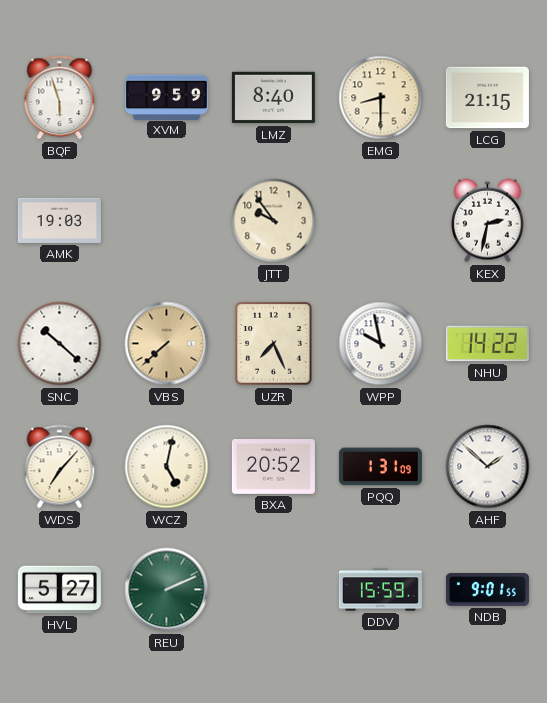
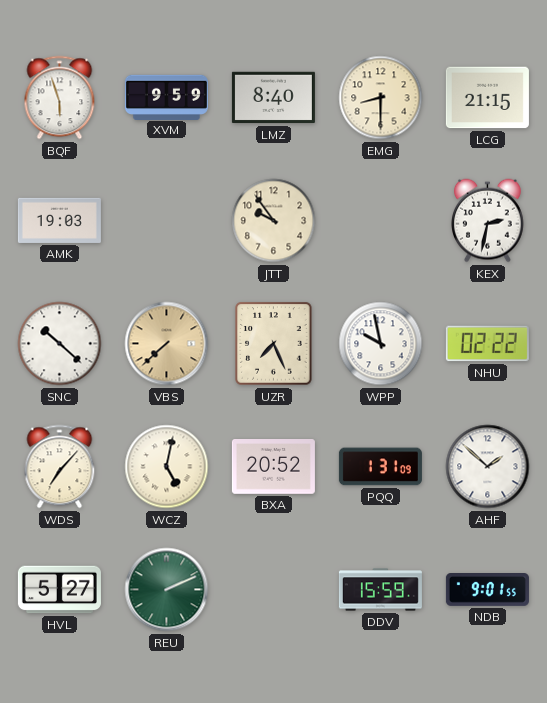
NHU: 14:22 -> 02:22
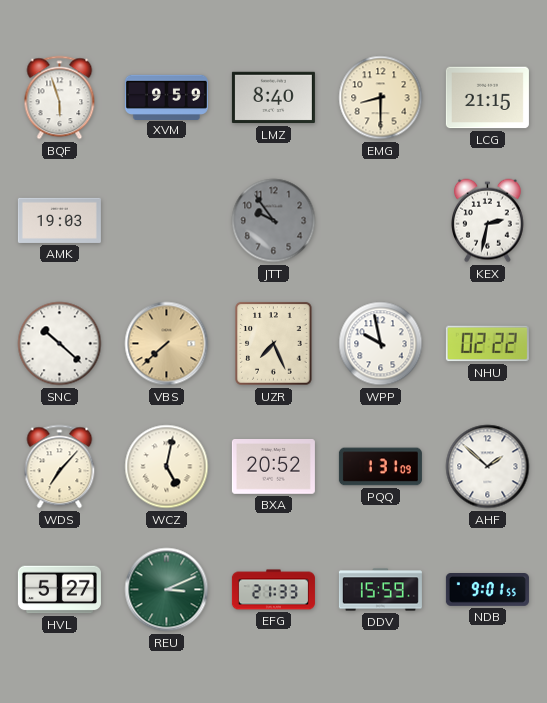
JTT dial: cream -> grey
REU: 2:11 -> 3:11
EFG: none -> 21:33
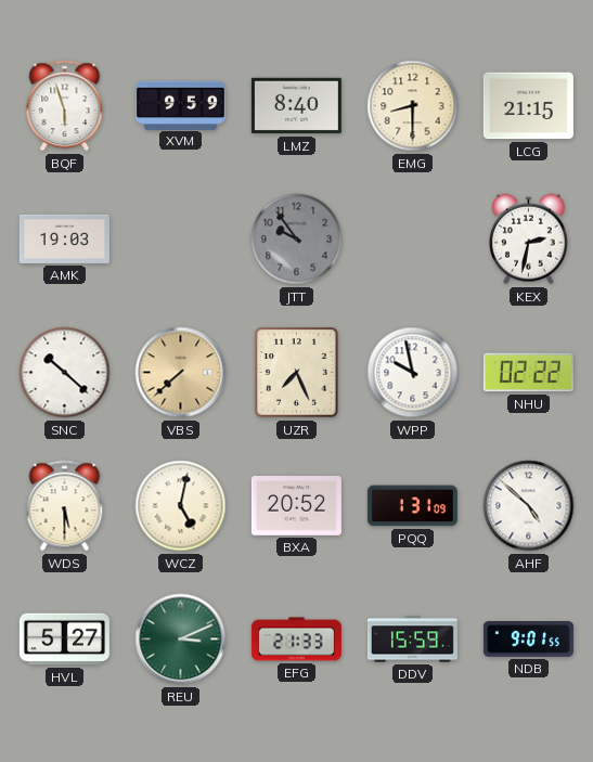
WDS: 7:07 -> 5:30
AHF: 1:52 -> 4:52
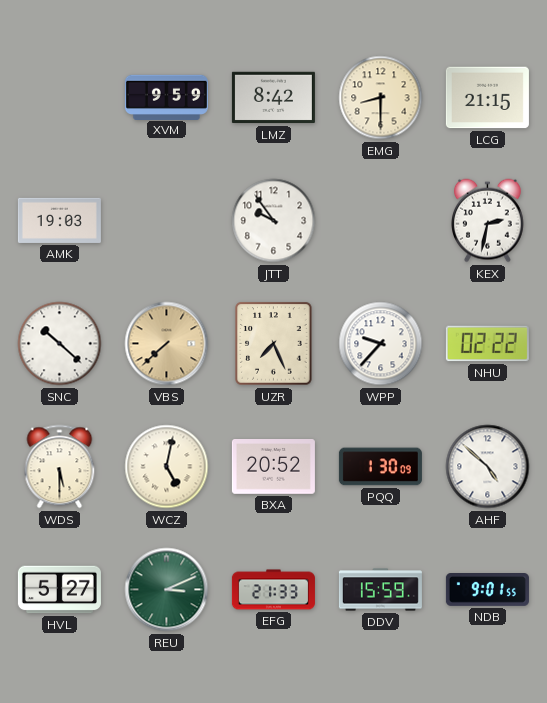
BQF: 5:57 -> none
LMZ: 8:40 -> 8:42
JTT dial: grey -> white
WPP: 9:58 -> 9:37
PQQ: 1:31 -> 1:30
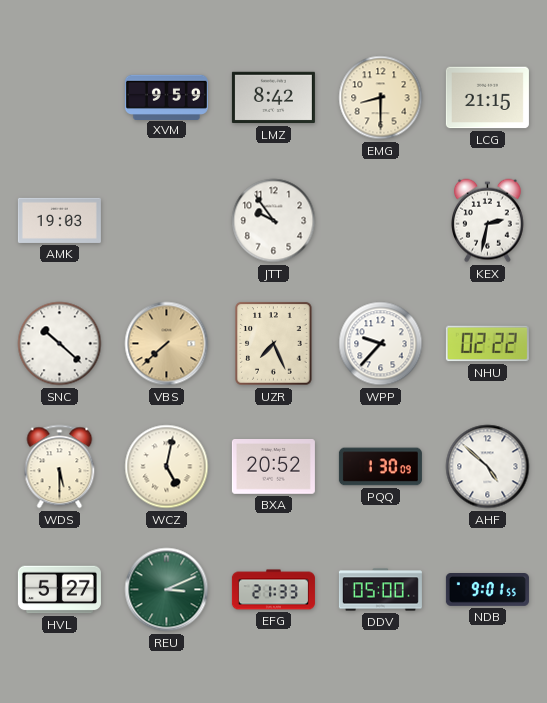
DDV: 15:59 -> 05:00
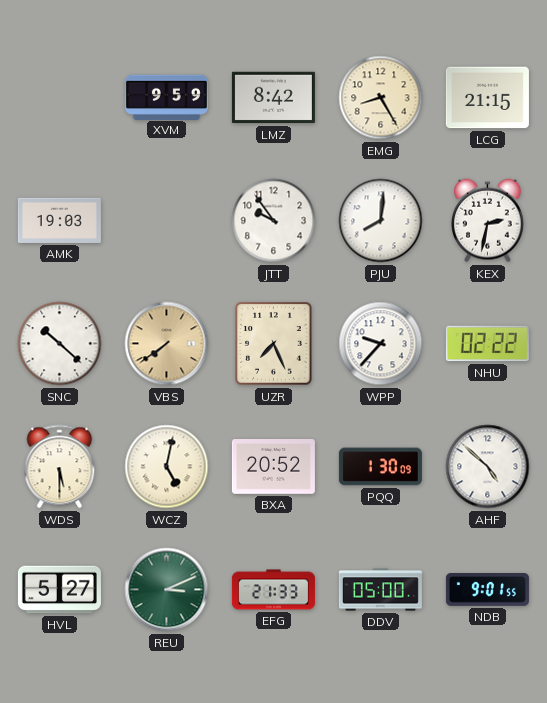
EMG: 8:30 -> 8:25
PJU: none -> 8:01
VBS: 7:38 -> 7:39
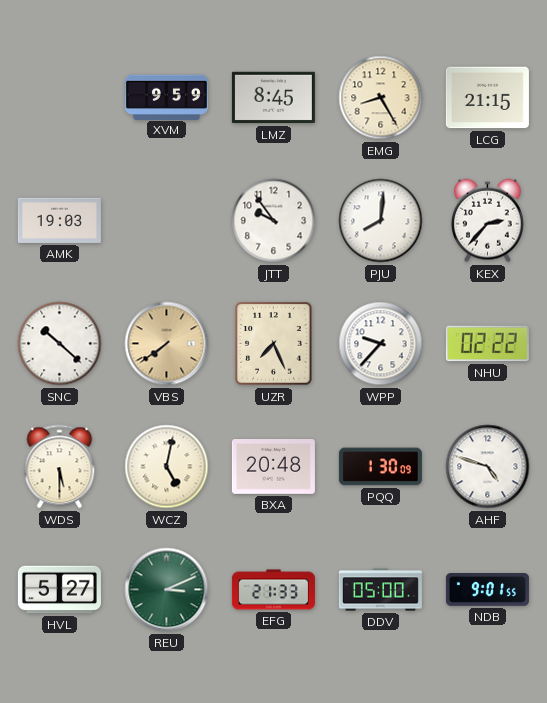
LMZ: 8:42 -> 8:45
KEX: 2:32 -> 2:37
BXA: 20:52 -> 20:48
AHF: 4:52 -> 4:48
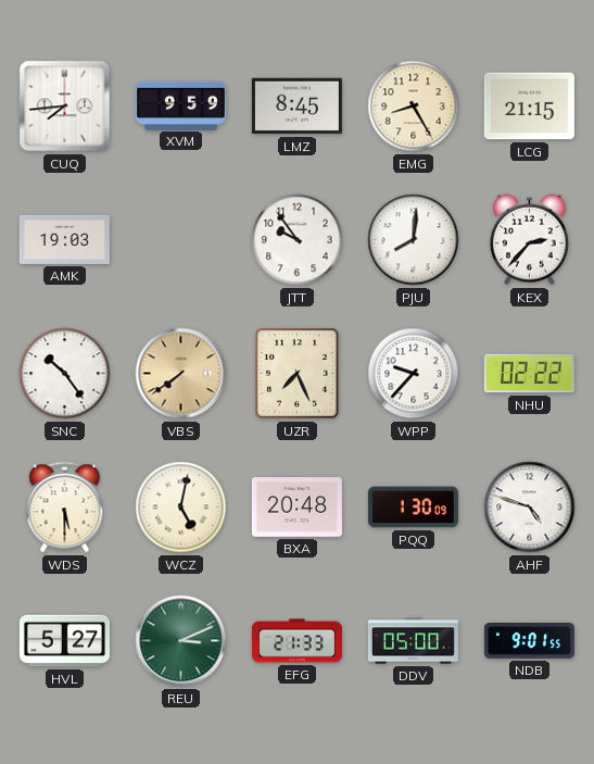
CUQ: none -> 7:44
SNC: 10:22 -> 10:24
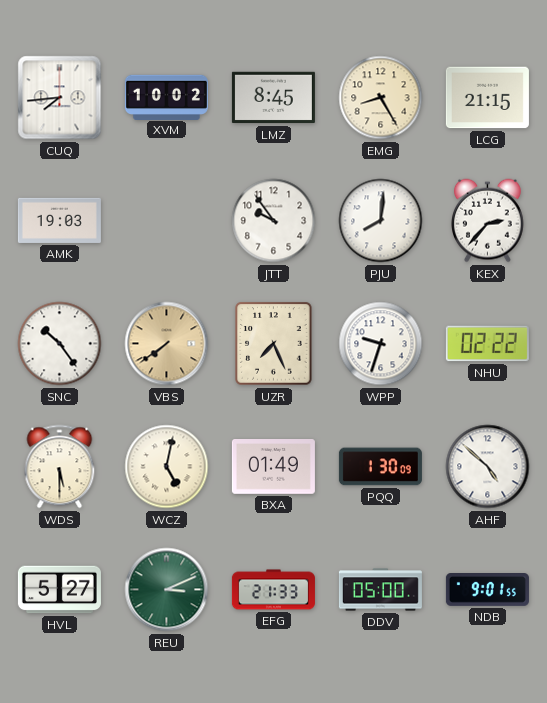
XVM: 9:59 -> 10:02
WPP: 9:37 -> 9:33
BXA: 20:48 -> 01:49
AHF: 4:48 -> 4:52
